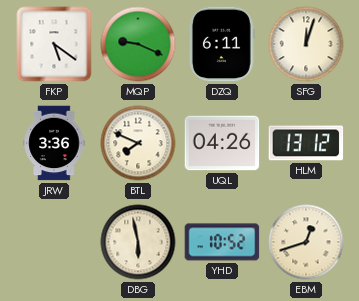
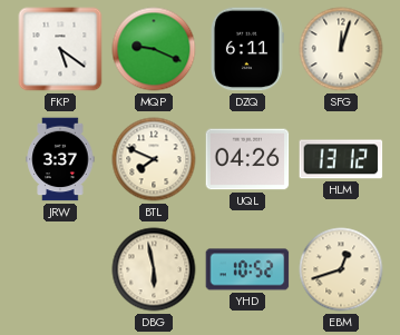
JRW: 3:36 -> 3:37
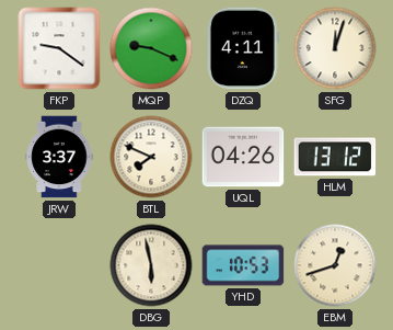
FKP: 5:21 -> 9:21
DZQ: 6:11 -> 4:11
YHD: 10:52 -> 10:53
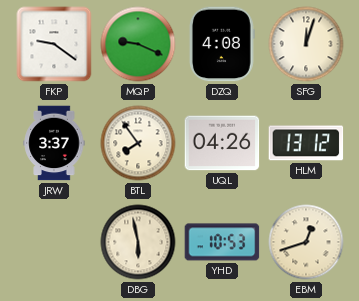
DZQ: 4:11 -> 4:08
BTL: 7:49 -> 7:54
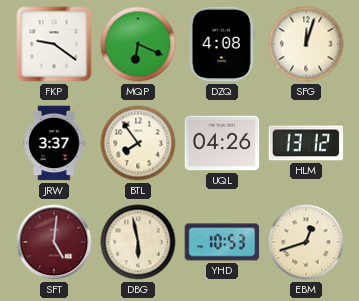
MQP: 9:19 -> 6:19
SFT: none -> 5:01
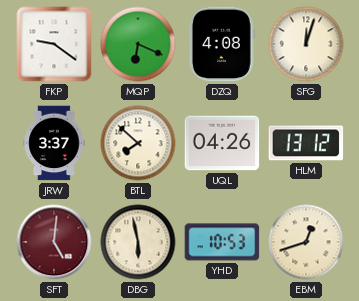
BTL: 7:54 -> 7:52
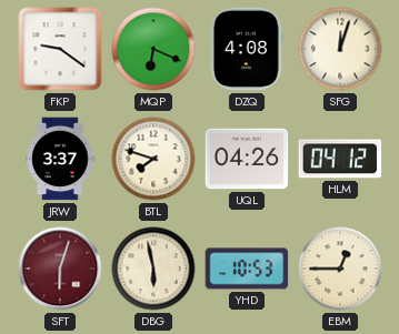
BTL: 7:52 -> 7:48
HLM: 13:12 -> 04:12
SFT: 5:01 -> 6:03
EBM: 12:42 -> 12:45
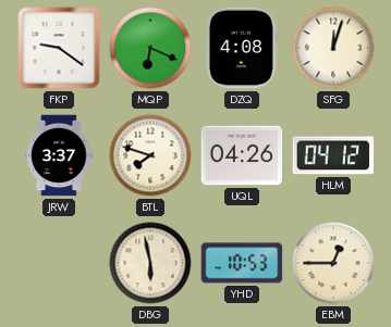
SFT: 6:03 -> none
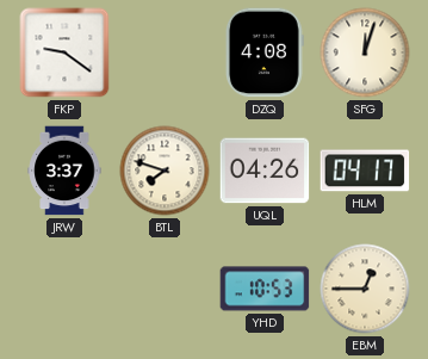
MQP: 6:19 -> none
HLM: 04:12 -> 04:17
DBG: 5:58 -> none
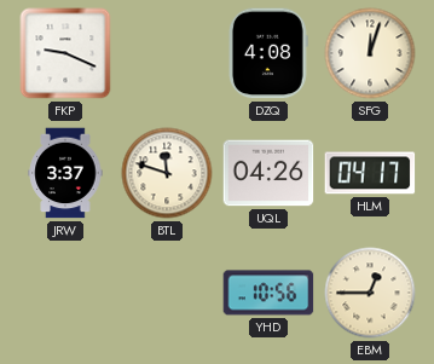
FKP: 9:21 -> 9:19
BTL: 7:48 -> 11:48
YHD: 10:53 -> 10:56
